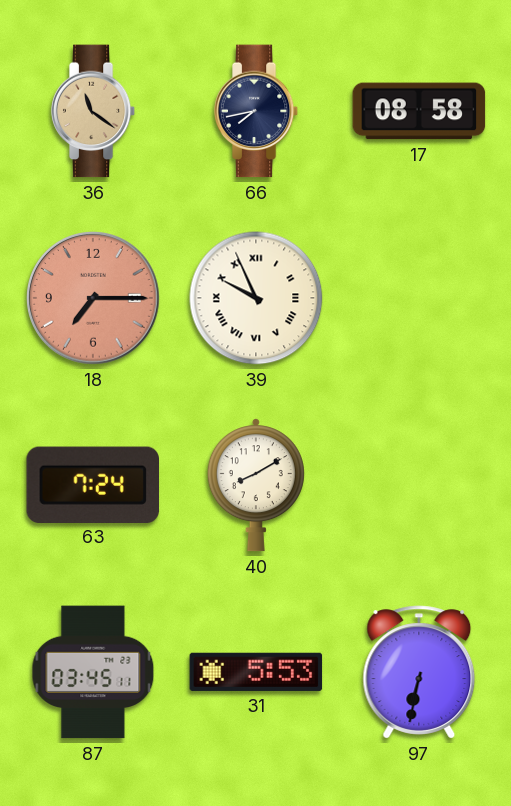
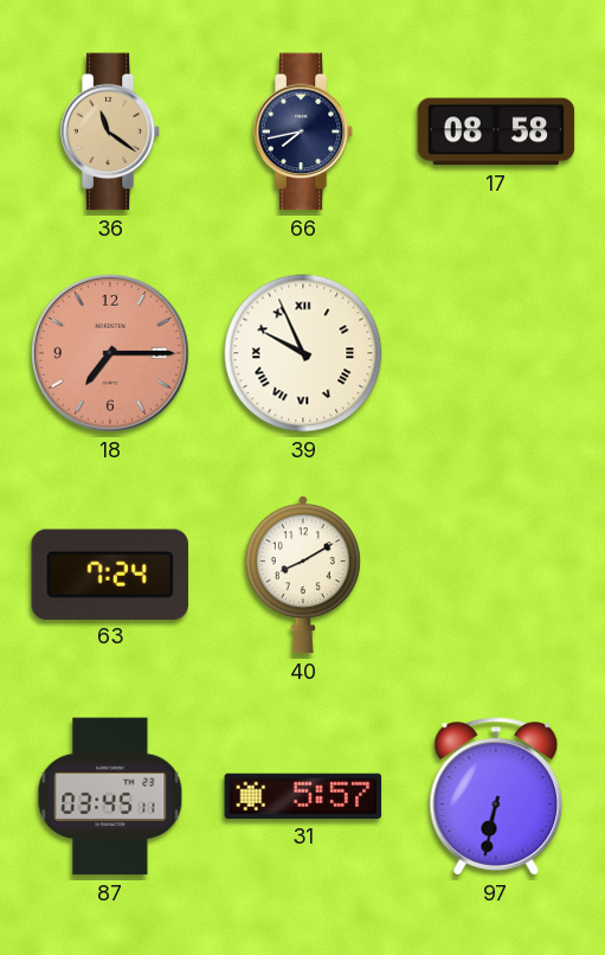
31: 5:53 -> 5:57
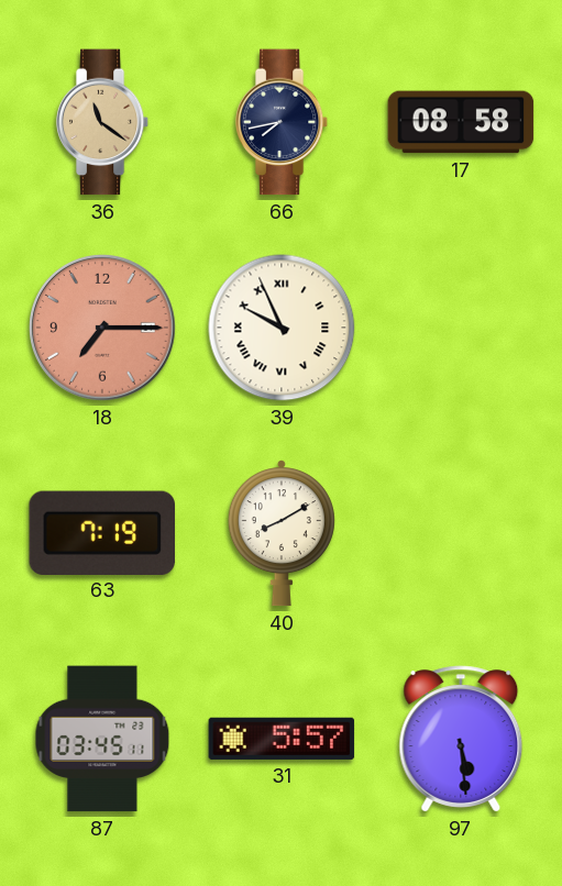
63: 7:24 -> 7:19
97: 6:32 -> 5:29
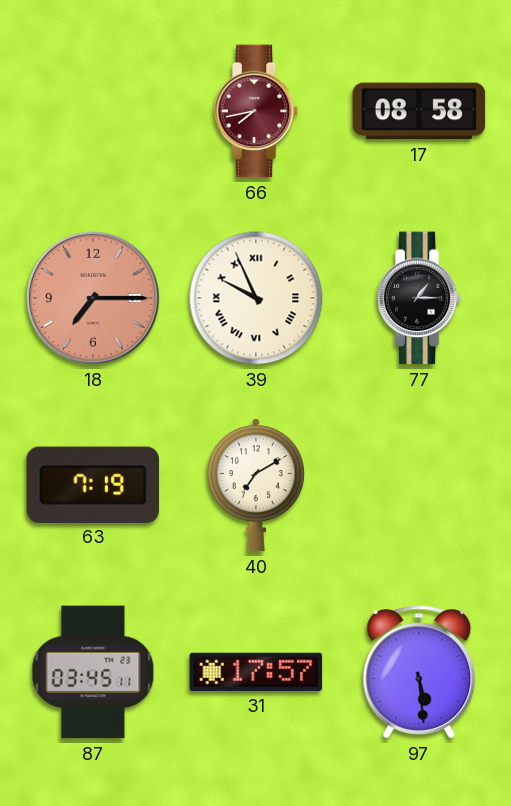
36: 11:21 -> none
66 dial: navy -> burgundy
77: none -> 1:15
40: 8:10 -> 7:10
31: 5:57 -> 17:57
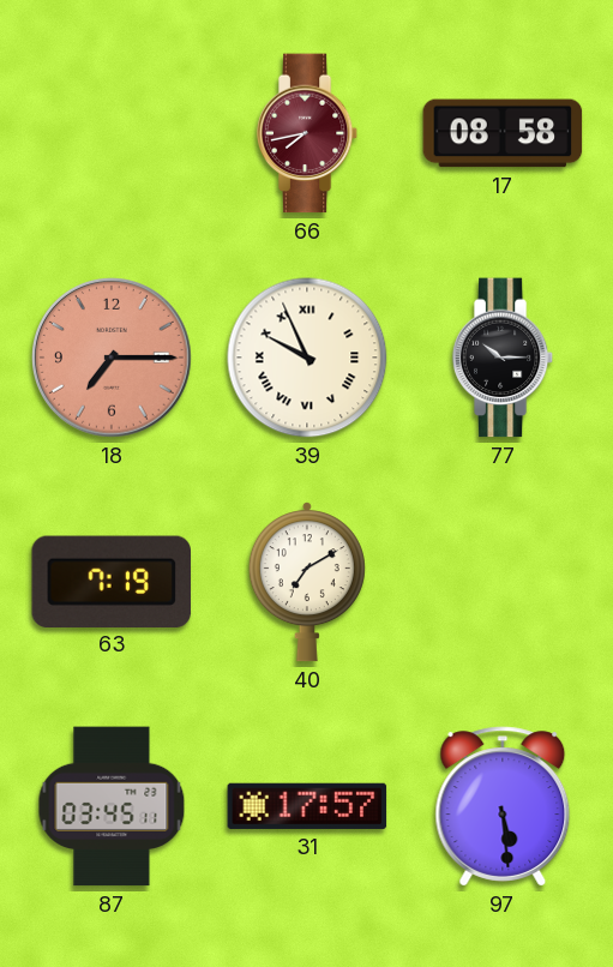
77: 1:15 -> 10:15
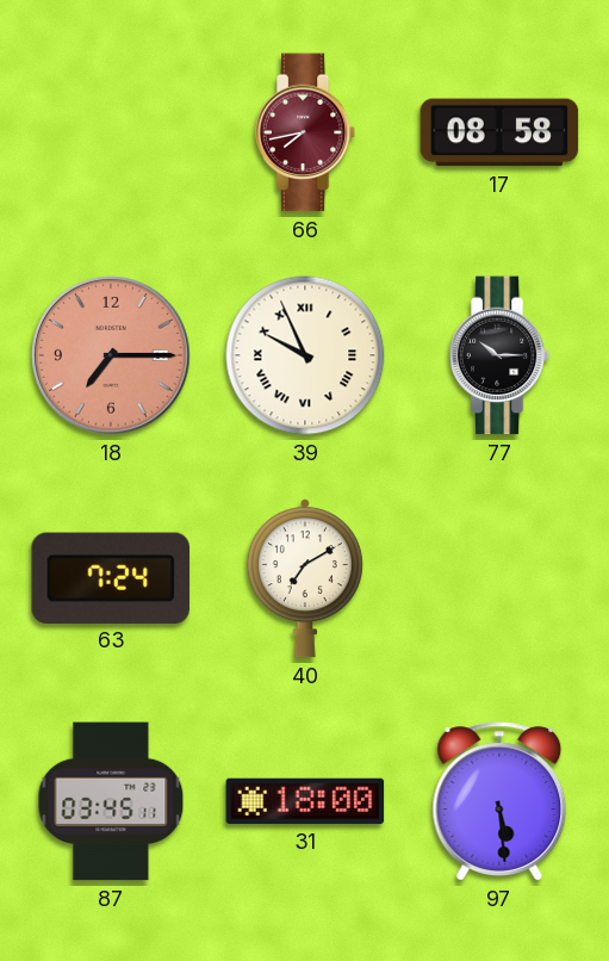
63: 7:19 -> 7:24
31: 17:57 -> 18:00
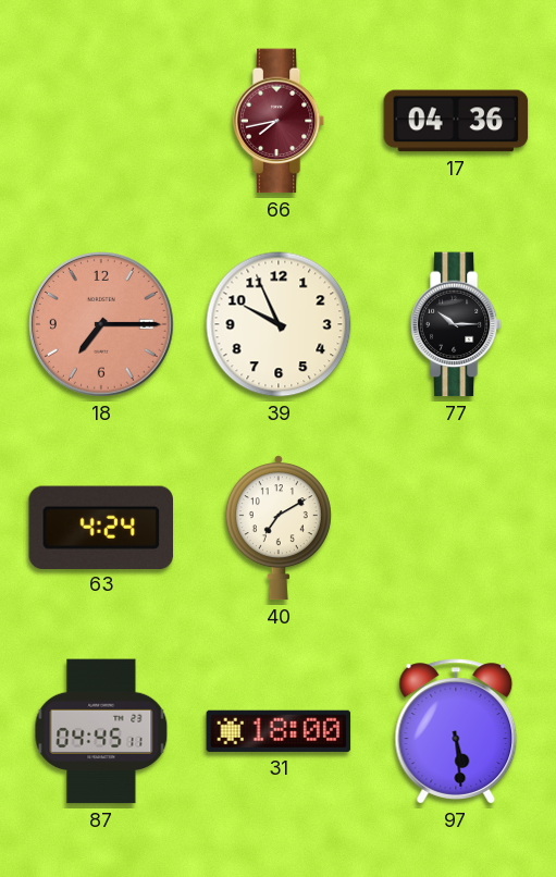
17: 08:58 -> 04:36
39 numerals: Roman -> Arabic
63: 7:24 -> 4:24
87: 03:45 -> 04:45
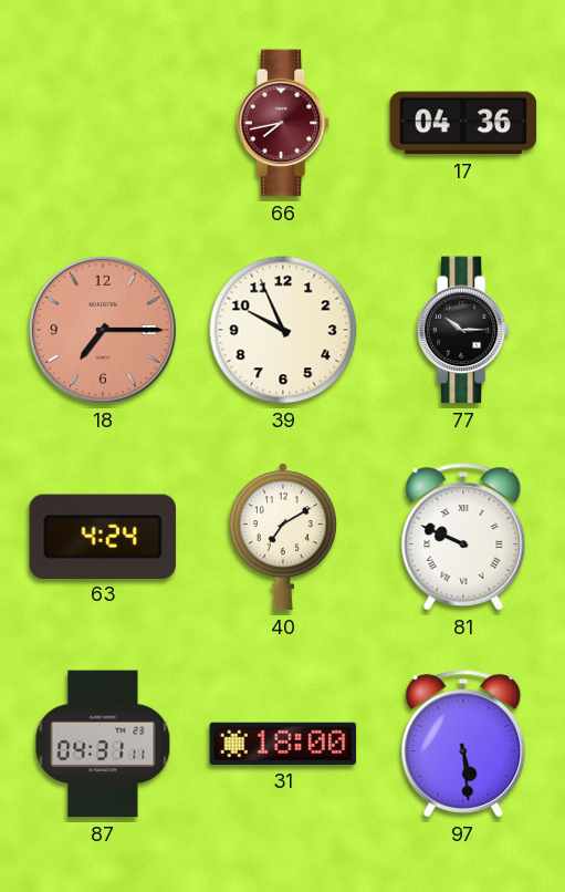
81: none -> 9:49
87: 04:45 -> 04:31
